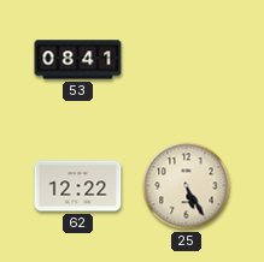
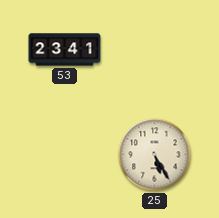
53: 08:41 -> 23:41
62: 12:22 -> none
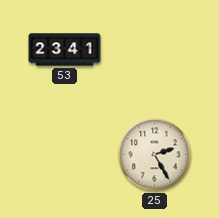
25: 5:25 -> 2:25
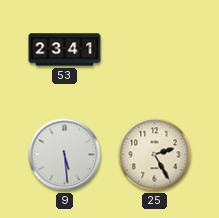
9: none -> 5:29
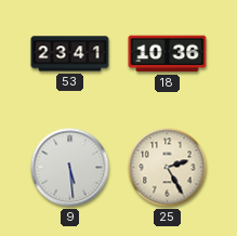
18: none -> 10:36
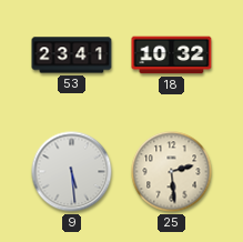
18: 10:36 -> 10:32
25: 2:25 -> 2:29
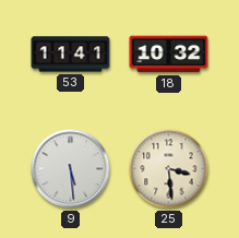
53: 23:41 -> 11:41
25: 2:29 -> 3:29
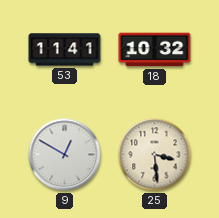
9: 5:29 -> 12:50
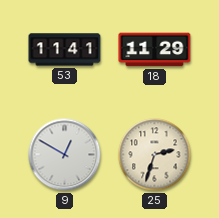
18: 10:32 -> 11:29
25: 3:29 -> 2:33
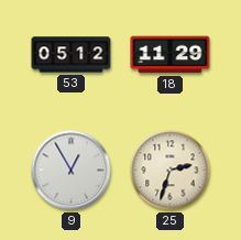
53: 11:41 -> 05:12
9: 12:50 -> 12:55
